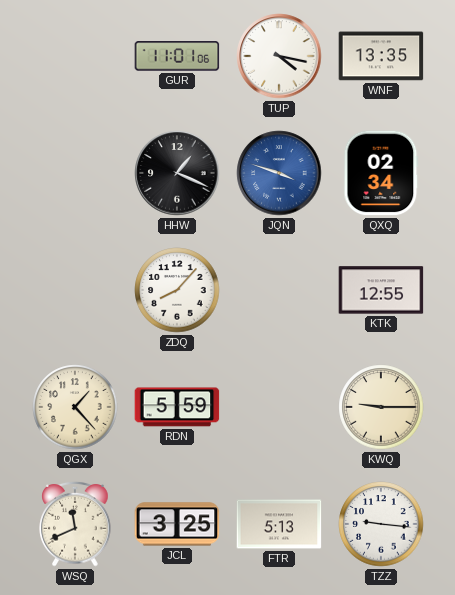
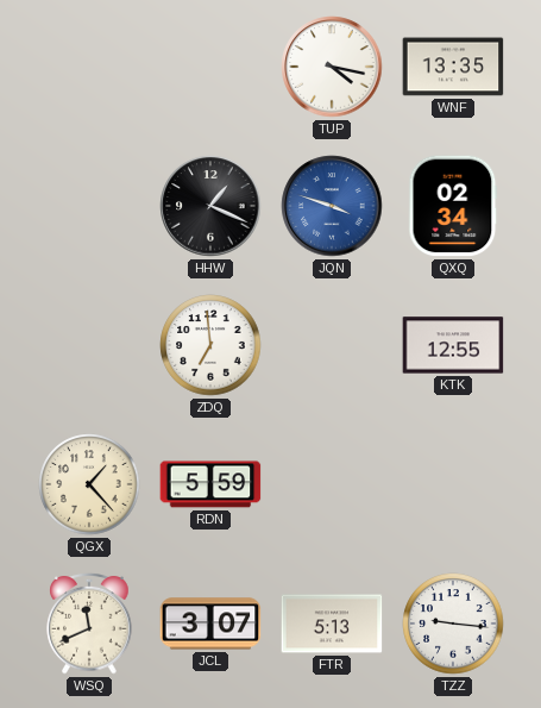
GUR: 11:01 -> none
ZDQ: 8:07 -> 6:59
KWQ: 9:15 -> none
JCL: 3:25 -> 3:07
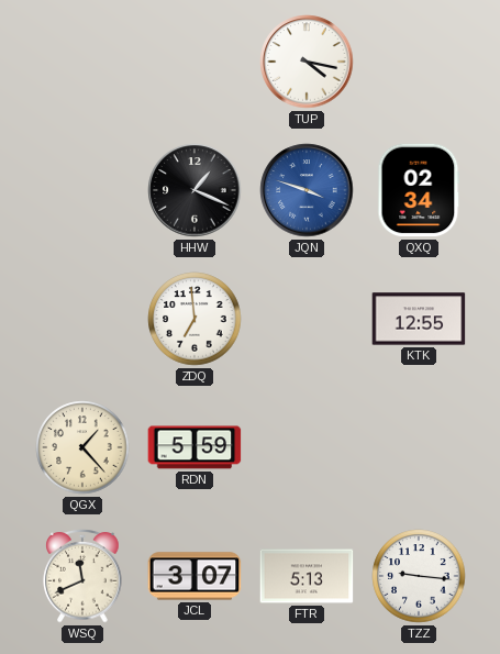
WNF: 13:35 -> none
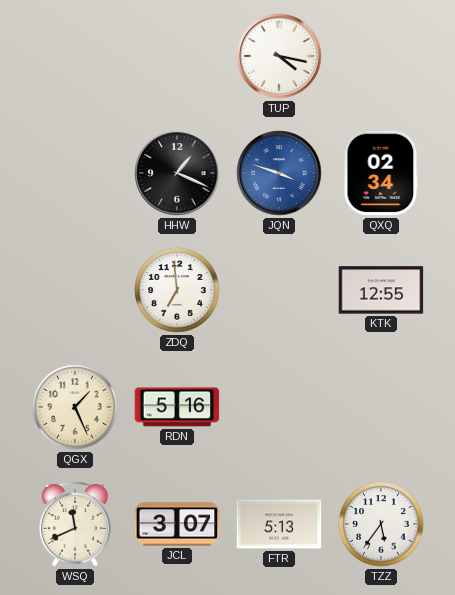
QGX: 1:23 -> 1:26
RDN: 5:59 -> 5:16
TZZ: 9:16 -> 5:36
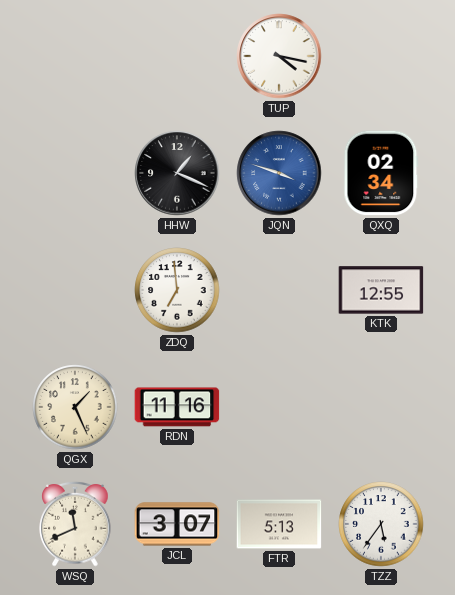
RDN: 5:16 -> 11:16
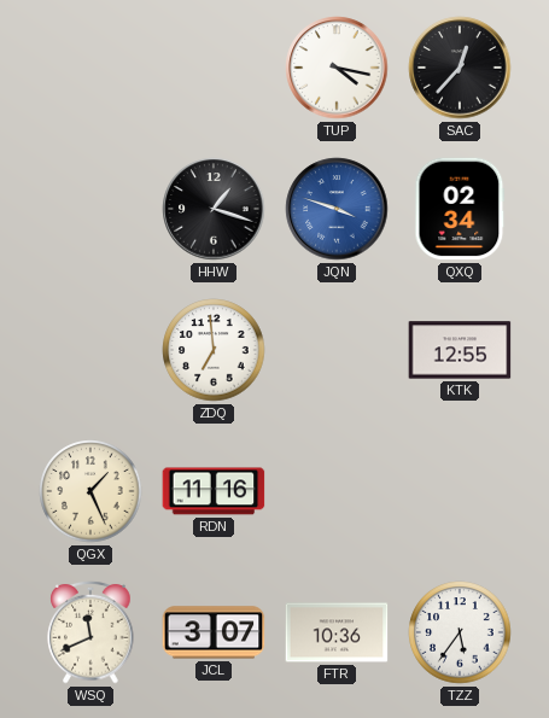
SAC: none -> 12:37
HHW: 1:19 -> 1:18
FTR: 5:13 -> 10:36
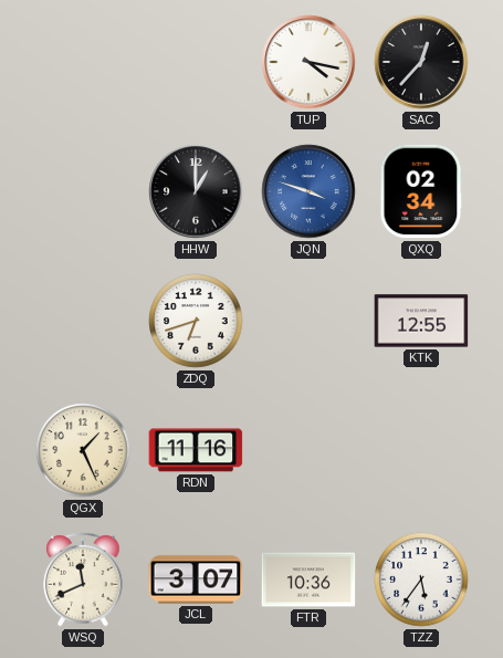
HHW: 1:18 -> 1:00
ZDQ: 6:59 -> 6:42
